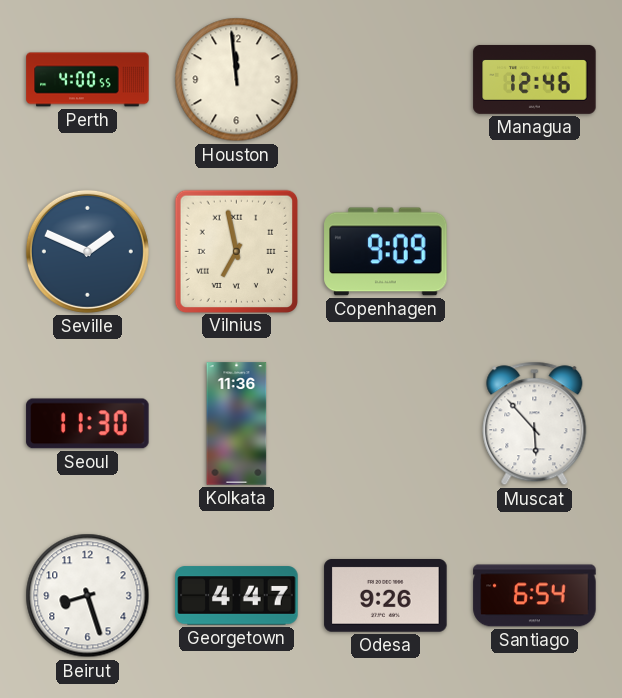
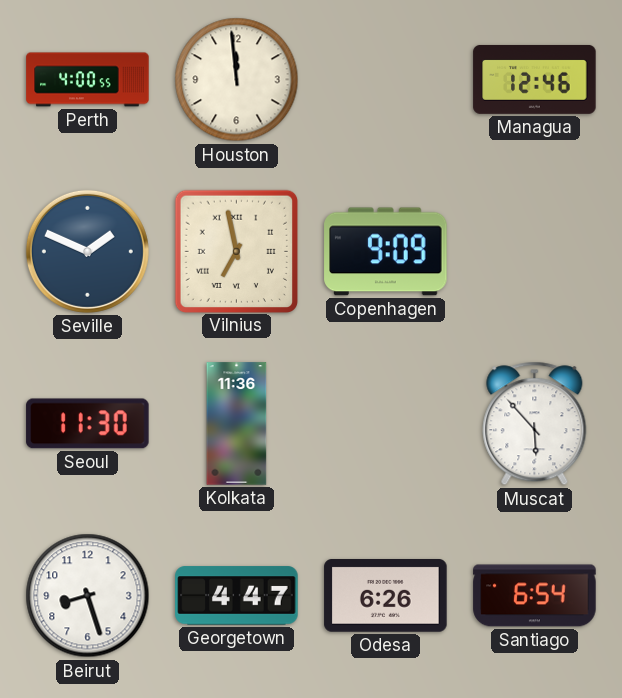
Odesa: 9:26 -> 6:26
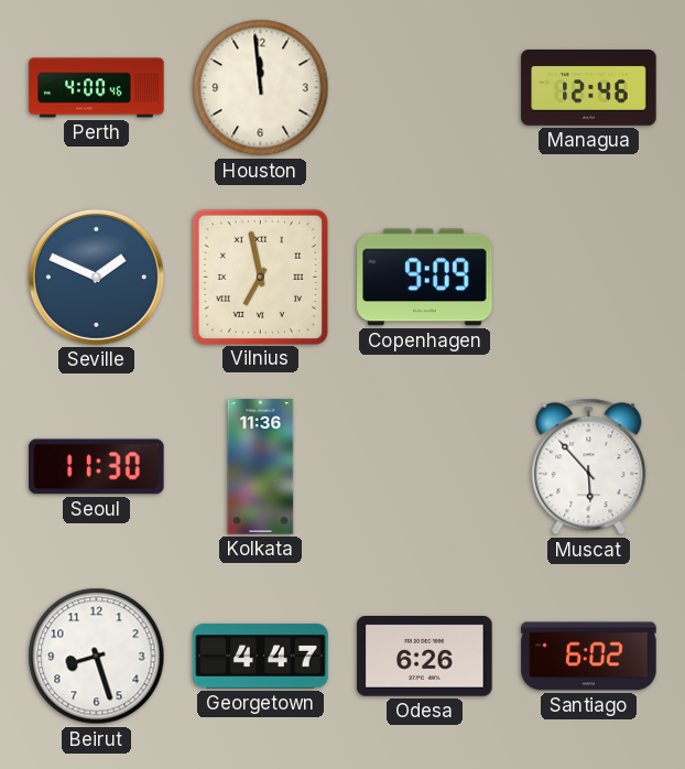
Perth: 4:00:55 -> 4:00:46
Santiago: 6:54 -> 6:02
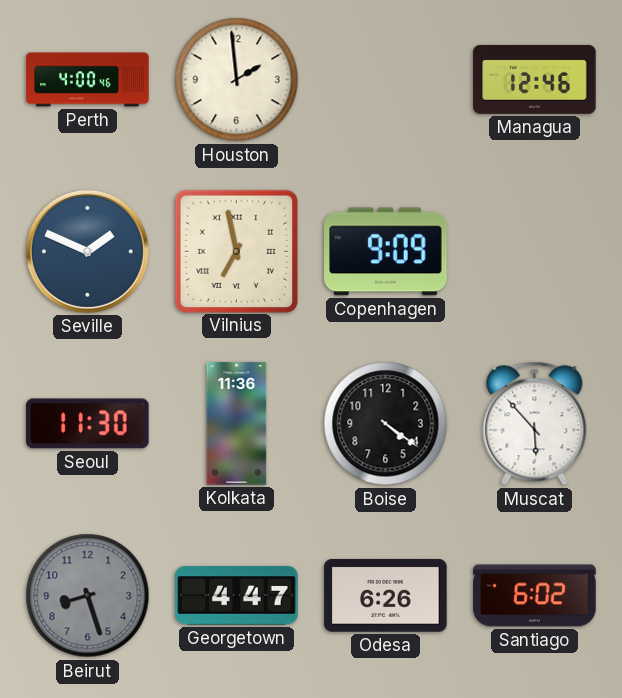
Houston: 11:59 -> 1:59
Boise: none -> 4:21
Beirut dial: white -> grey
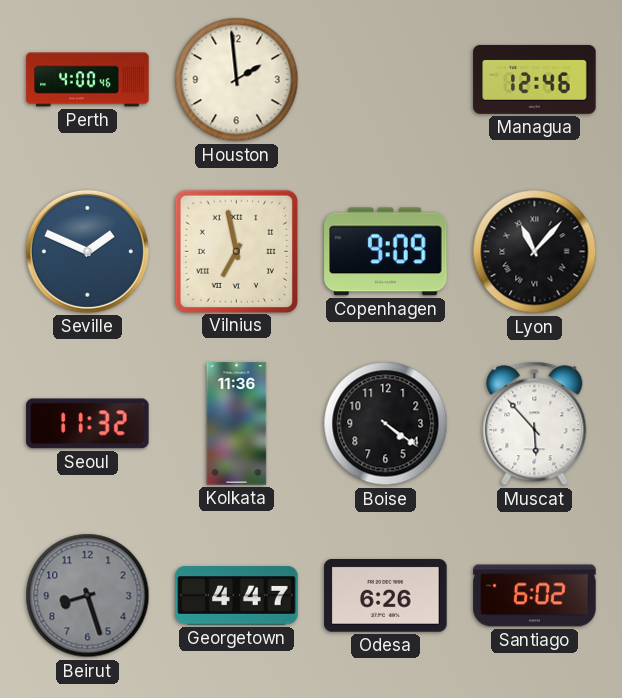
Lyon: none -> 11:07
Seoul: 11:30 -> 11:32
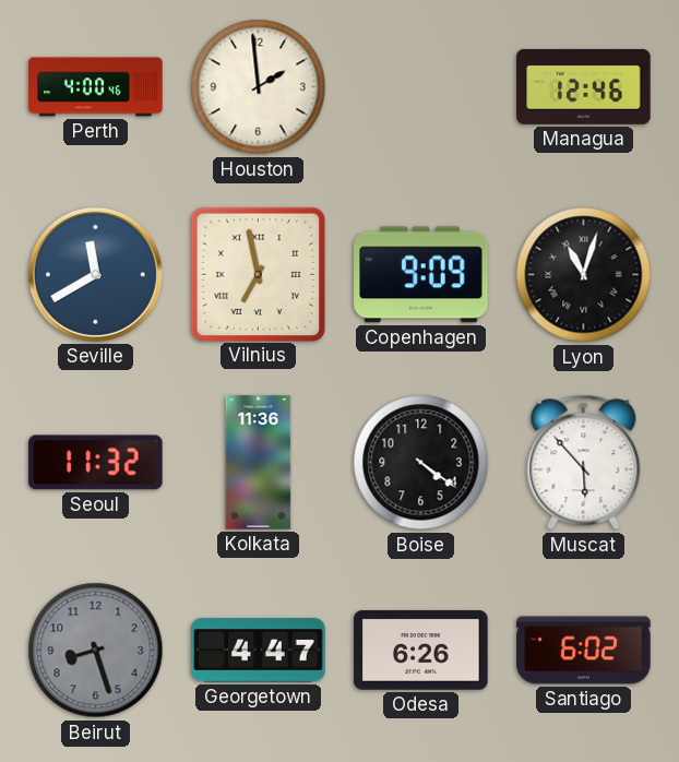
Seville: 1:49 -> 11:40
Lyon: 11:07 -> 11:03
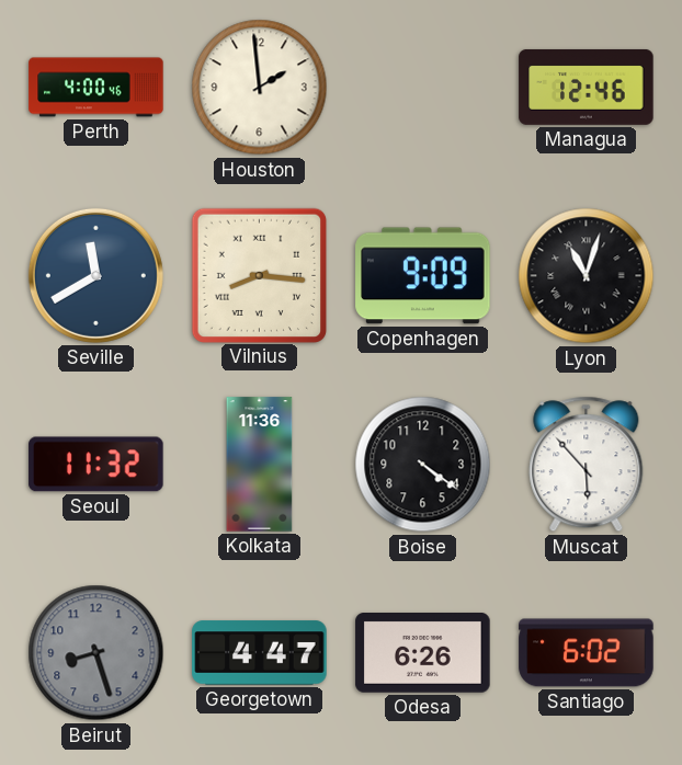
Vilnius: 6:58 -> 8:16
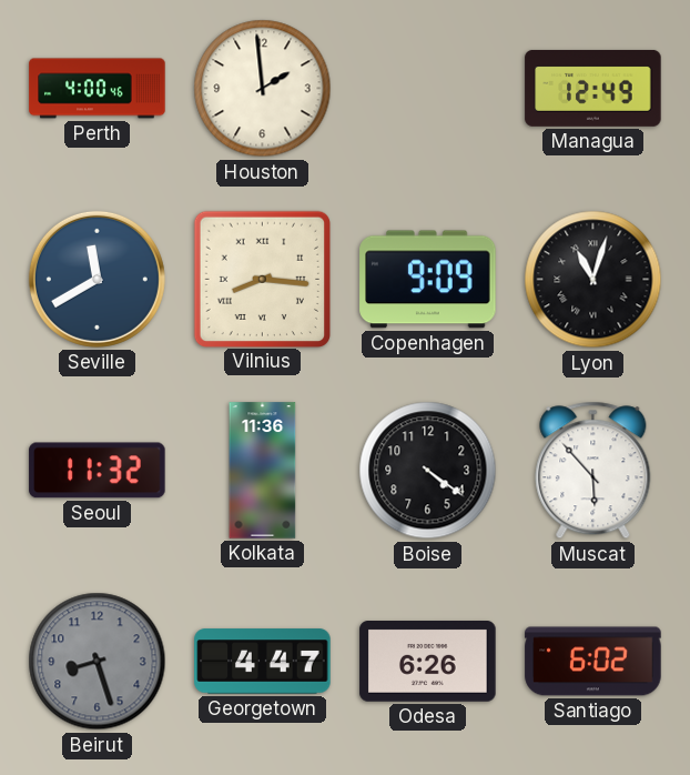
Managua: 12:46 -> 12:49
